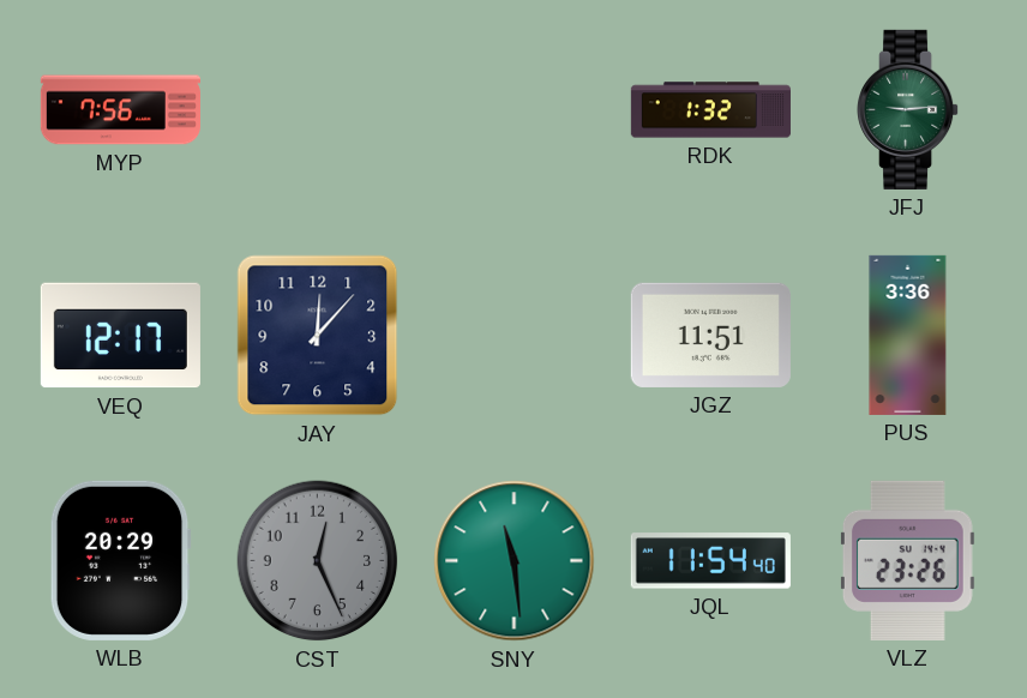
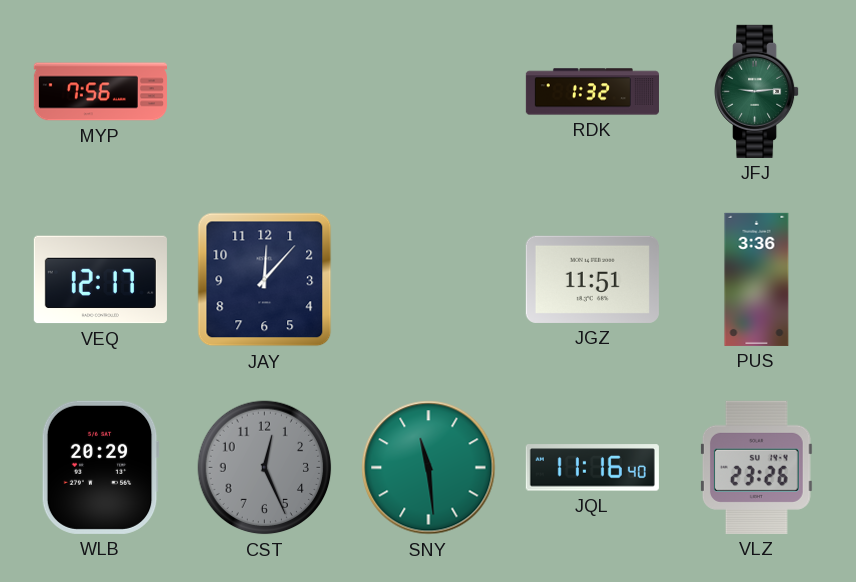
JQL: 11:54 -> 11:16
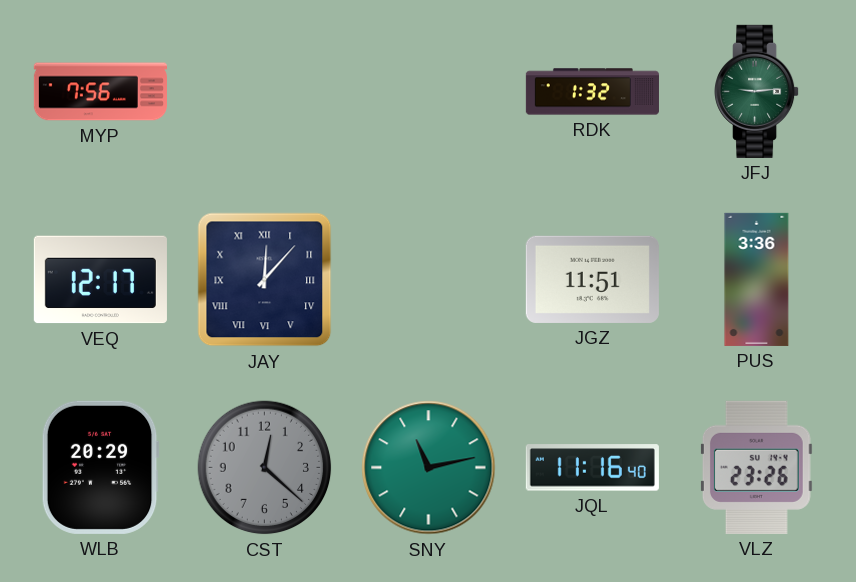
JAY numerals: Arabic -> Roman
CST: 12:26 -> 12:22
SNY: 11:29 -> 11:13
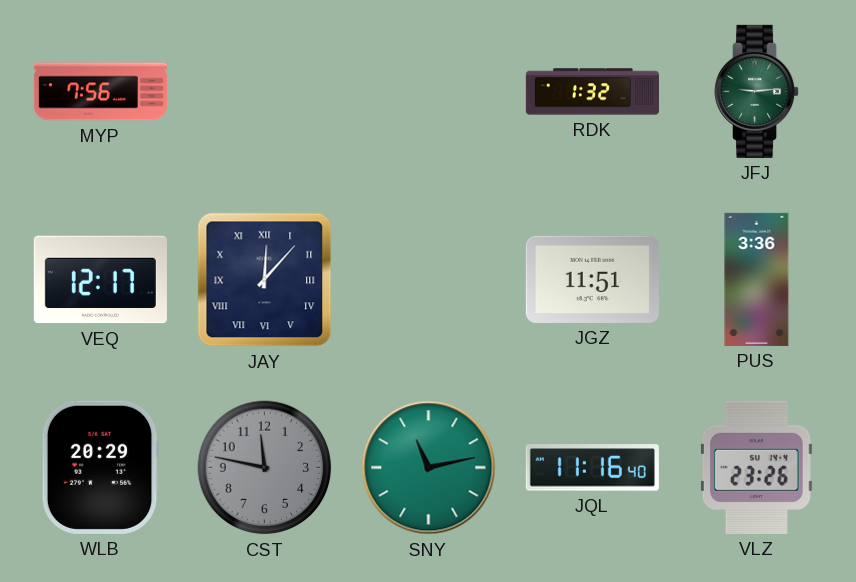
CST: 12:22 -> 11:47
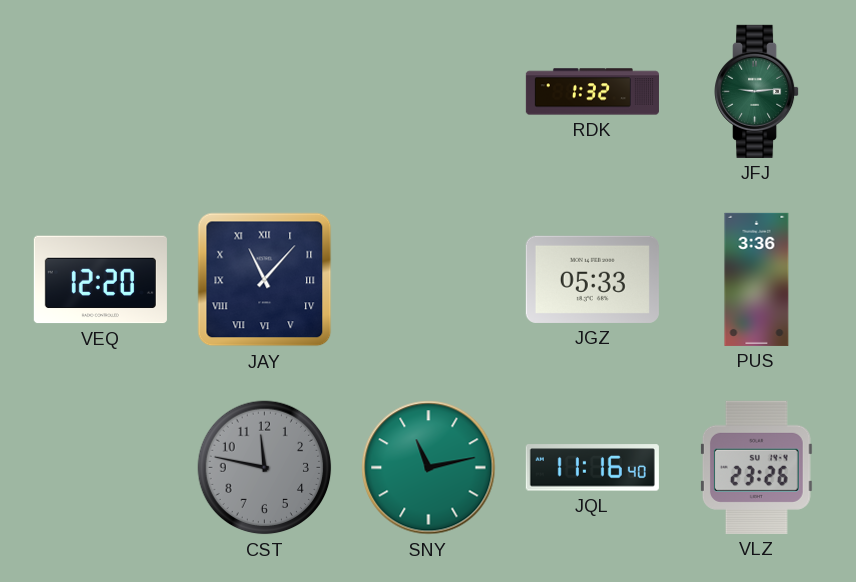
MYP: 7:56 -> none
VEQ: 12:17 -> 12:20
JAY: 12:07 -> 11:07
JGZ: 11:51 -> 05:33
WLB: 20:29 -> none
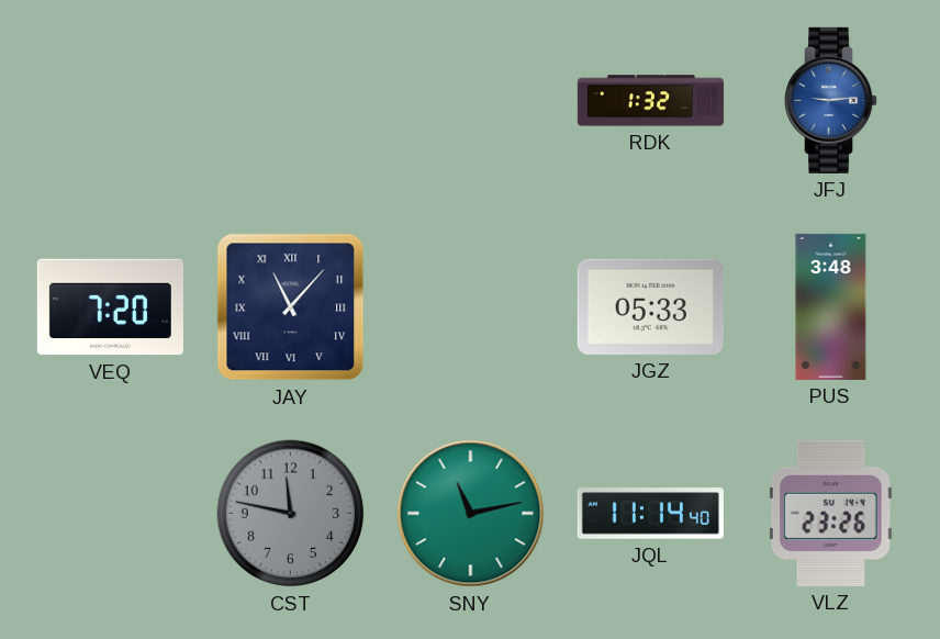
JFJ dial: green -> blue
VEQ: 12:20 -> 7:20
PUS: 3:36 -> 3:48
JQL: 11:16 -> 11:14
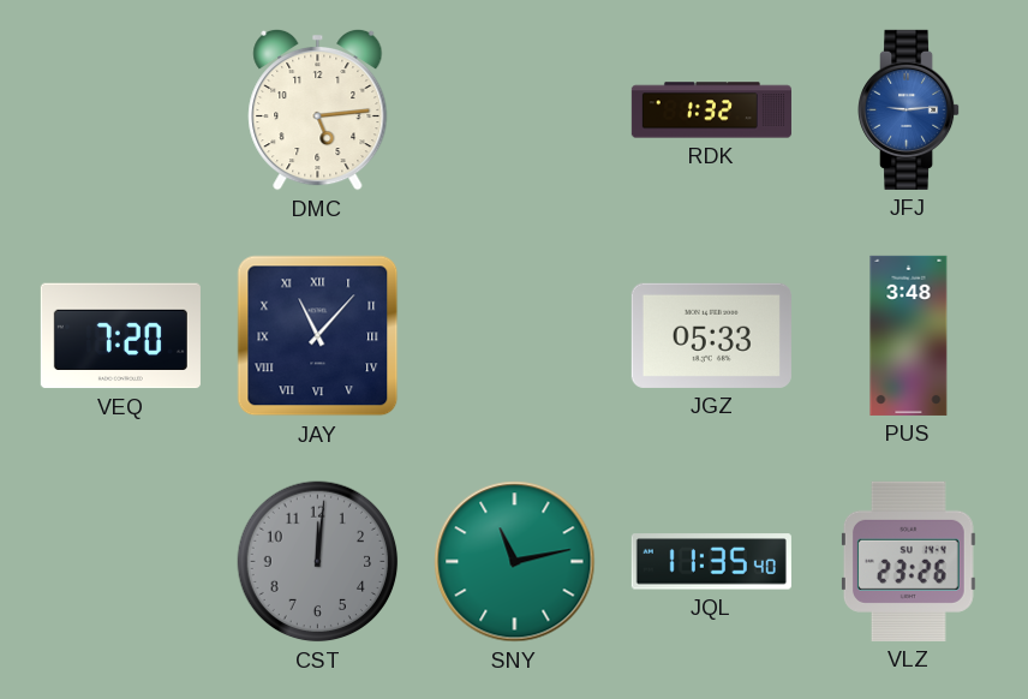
DMC: none -> 5:14
CST: 11:47 -> 12:01
JQL: 11:14 -> 11:35
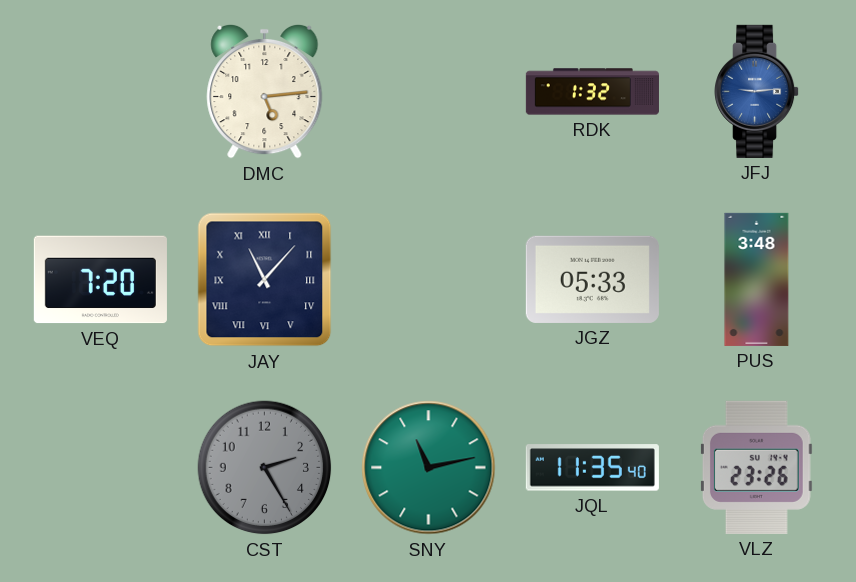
CST: 12:01 -> 2:25
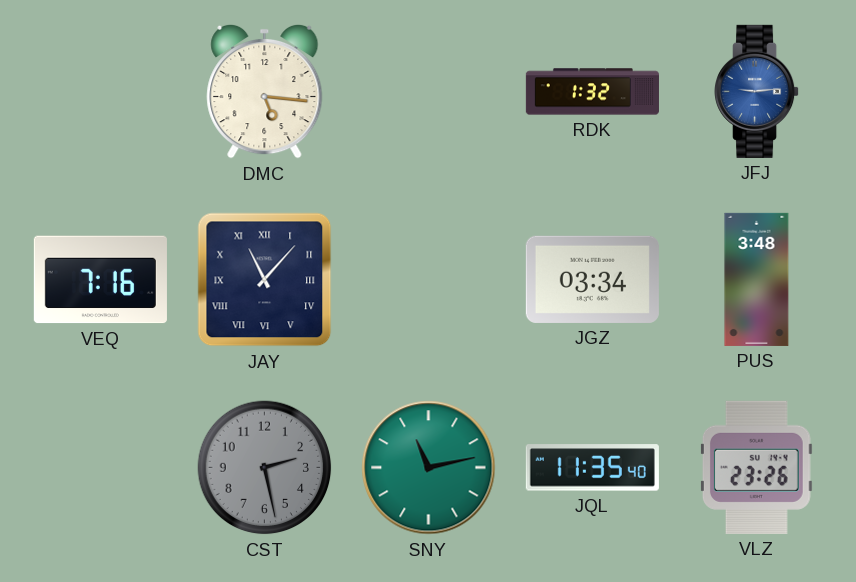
DMC: 5:14 -> 5:16
VEQ: 7:20 -> 7:16
JGZ: 05:33 -> 03:34
CST: 2:25 -> 2:28
